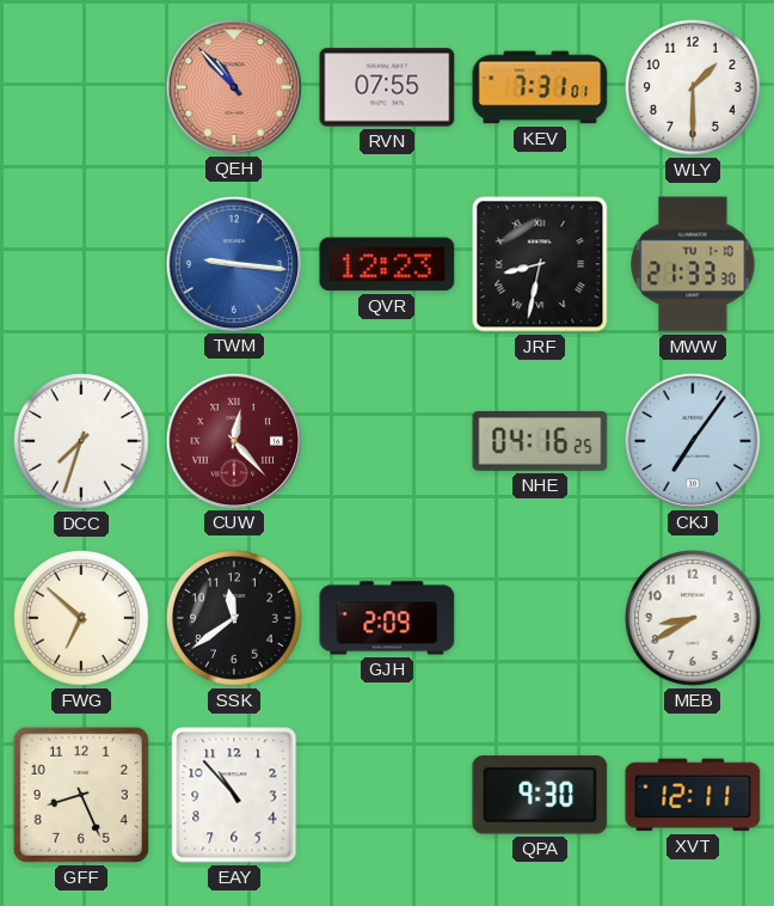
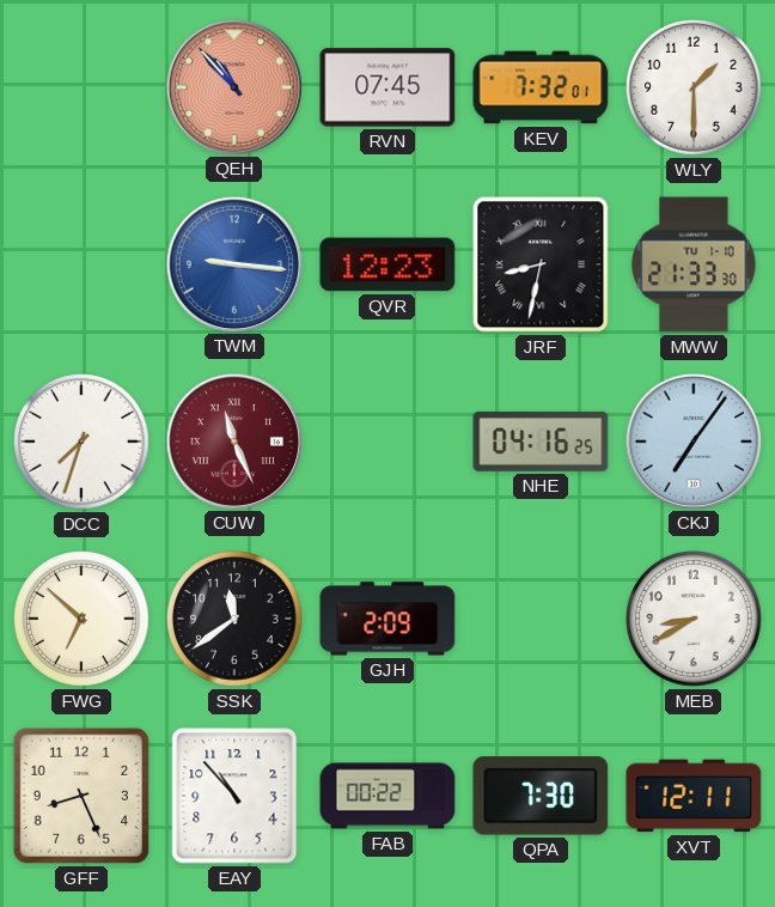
RVN: 07:55 -> 07:45
KEV: 7:31 -> 7:32
CUW: 12:23 -> 11:26
FAB: none -> 00:22
QPA: 9:30 -> 7:30
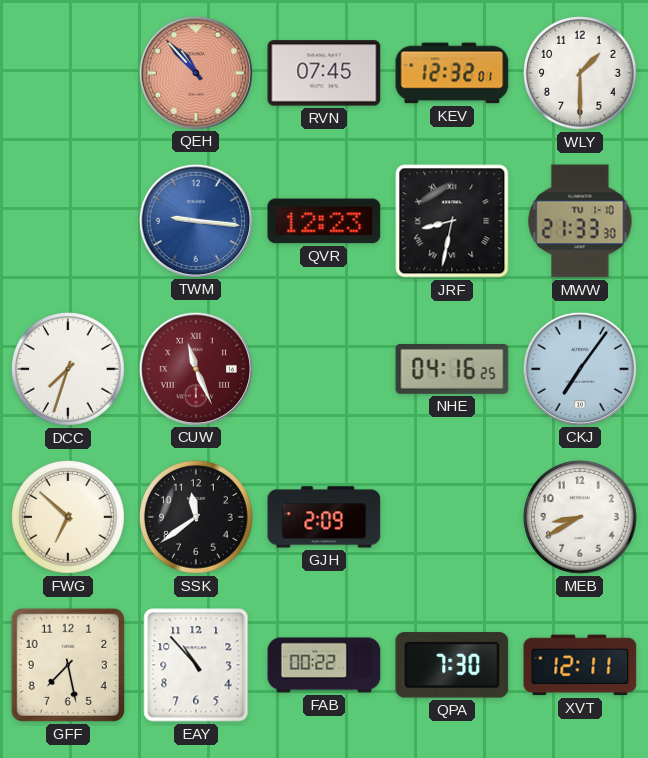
KEV: 7:32 -> 12:32
GFF: 8:26 -> 7:28
